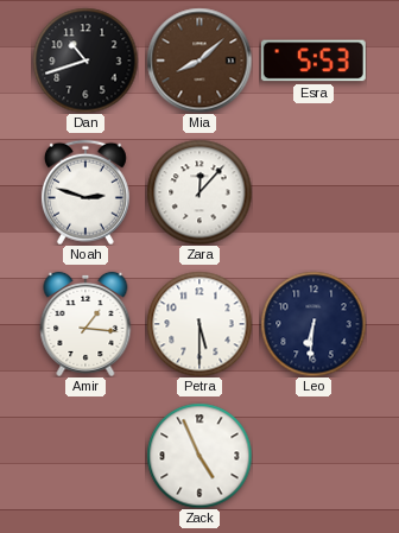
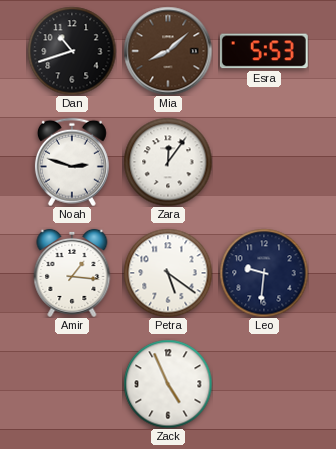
Zara: 12:07 -> 12:06
Petra: 5:30 -> 5:21
Leo: 6:31 -> 9:31
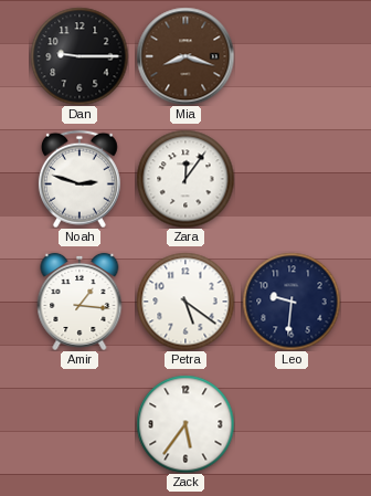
Dan: 10:42 -> 9:15
Mia: 8:08 -> 8:18
Esra: 5:53 -> none
Zack: 4:56 -> 5:36
